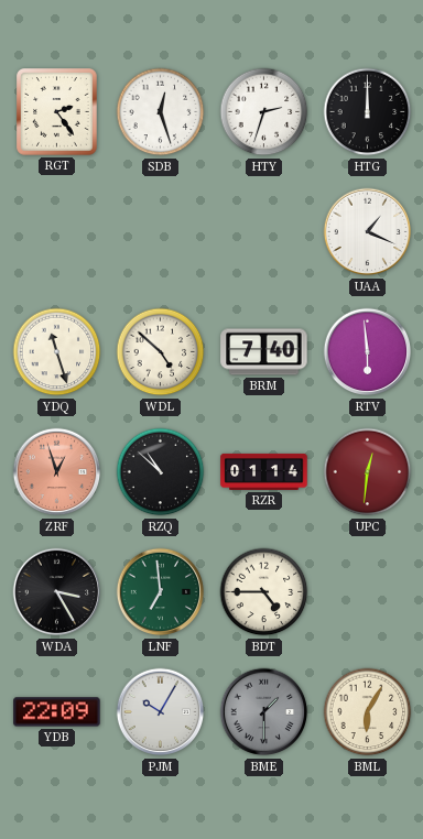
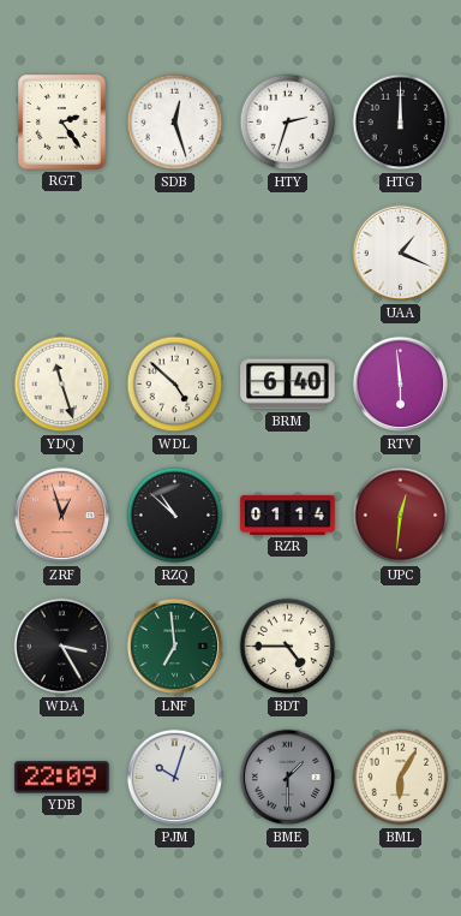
BRM: 7:40 -> 6:40
PJM: 10:05 -> 10:03
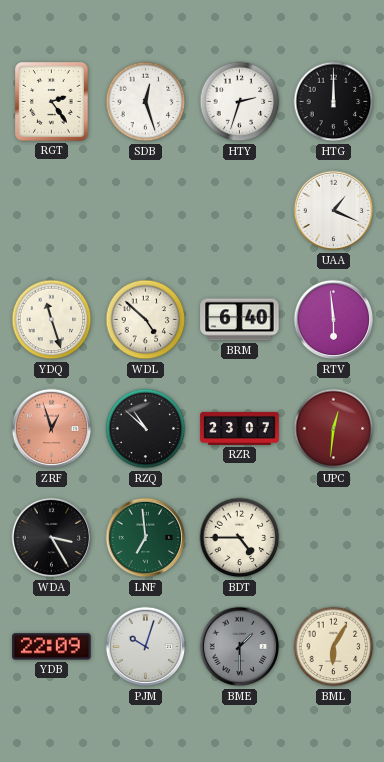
RZR: 01:14 -> 23:07
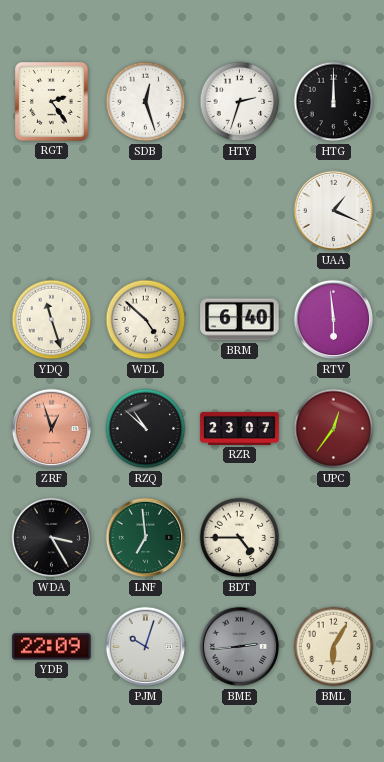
UPC: 12:31 -> 12:36
BME: 1:30 -> 2:44
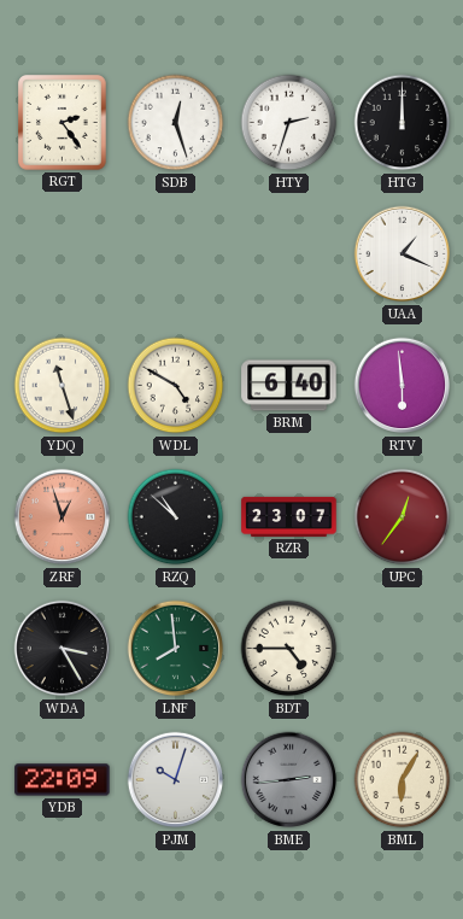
WDL: 4:52 -> 4:50
LNF: 6:59 -> 7:59
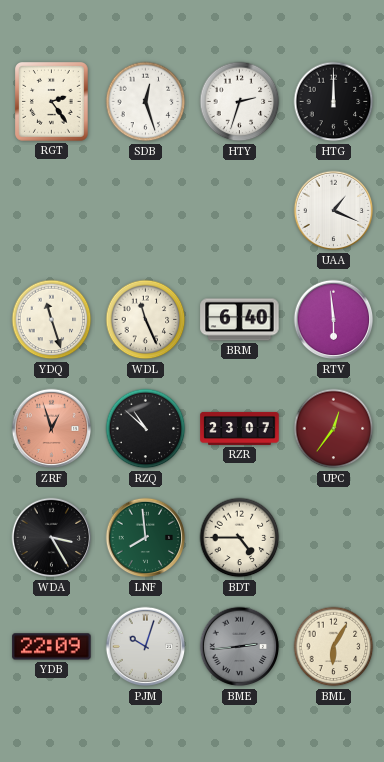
WDL: 4:50 -> 11:26
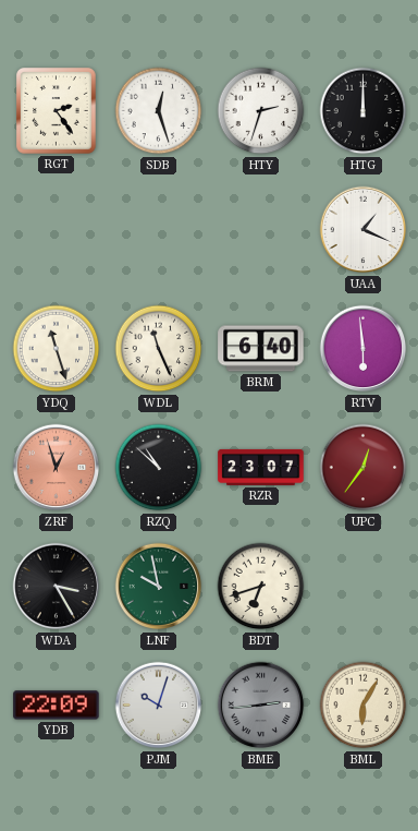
LNF: 7:59 -> 9:58
BDT: 4:45 -> 6:42
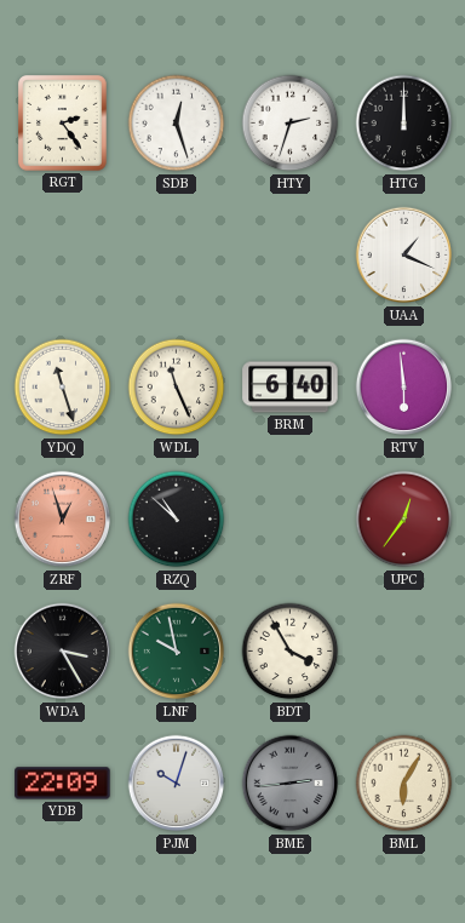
RZR: 23:07 -> none
BDT: 6:42 -> 3:55
